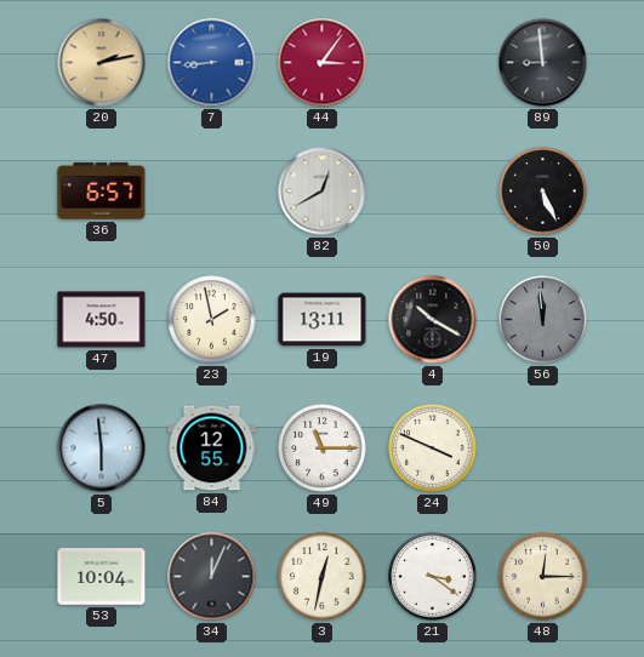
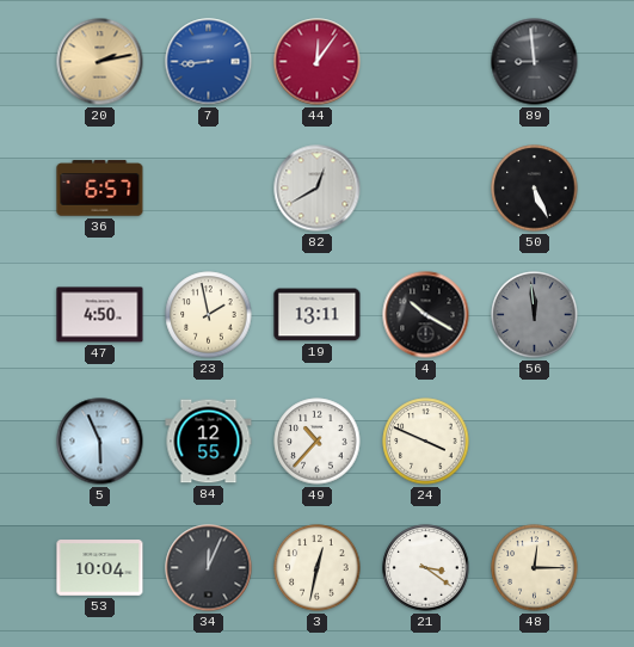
44: 3:06 -> 12:06
5: 5:59 -> 5:56
49: 11:15 -> 10:37
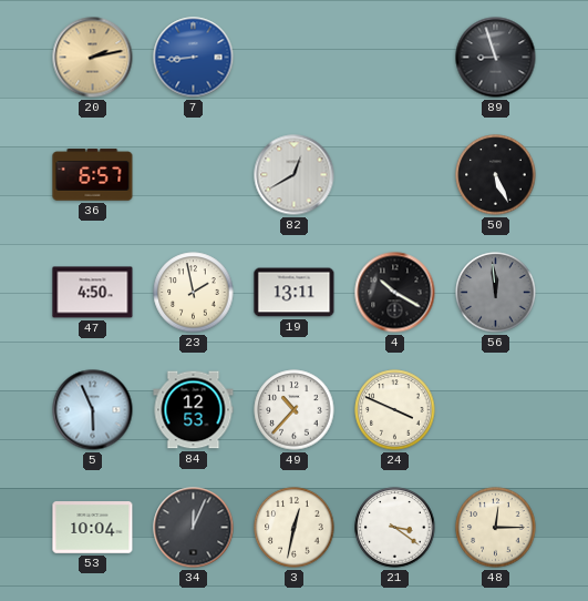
44: 12:06 -> none
89: 8:59 -> 8:57
84: 12:55 -> 12:53
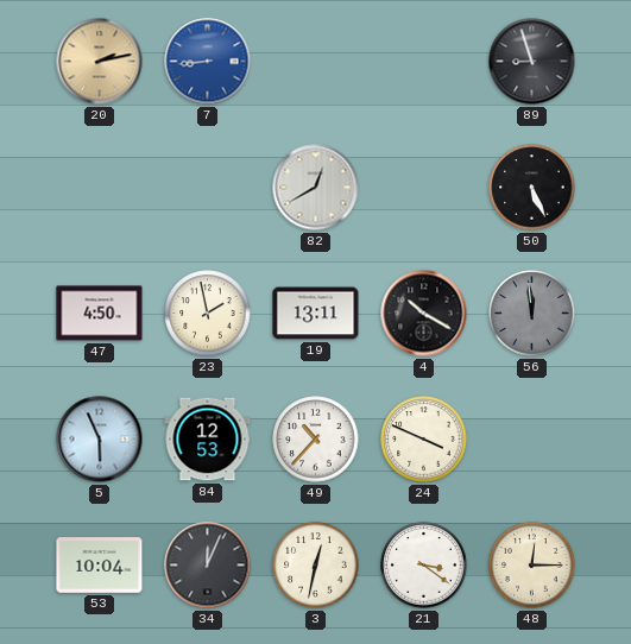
36: 6:57 -> none
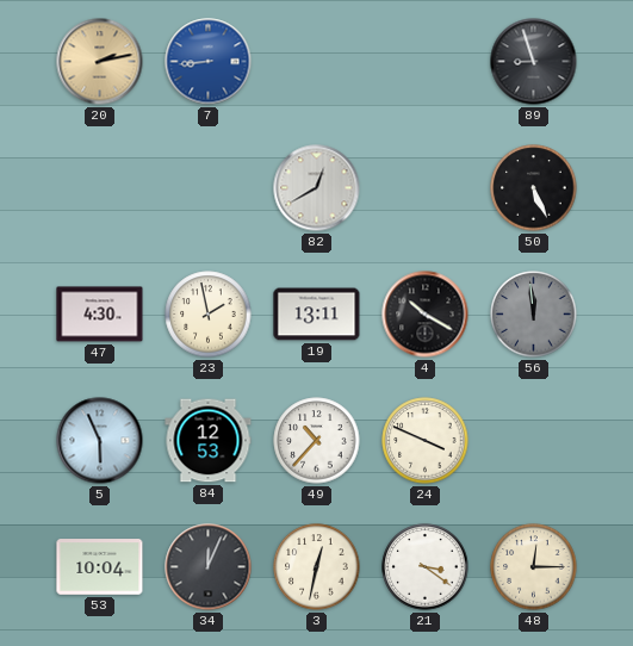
47: 4:50 -> 4:30
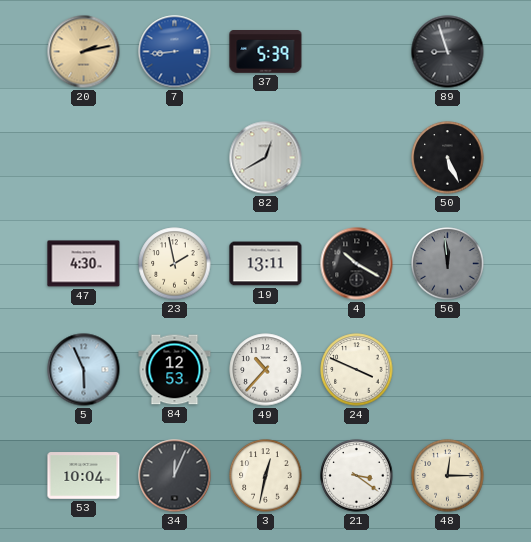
37: none -> 5:39
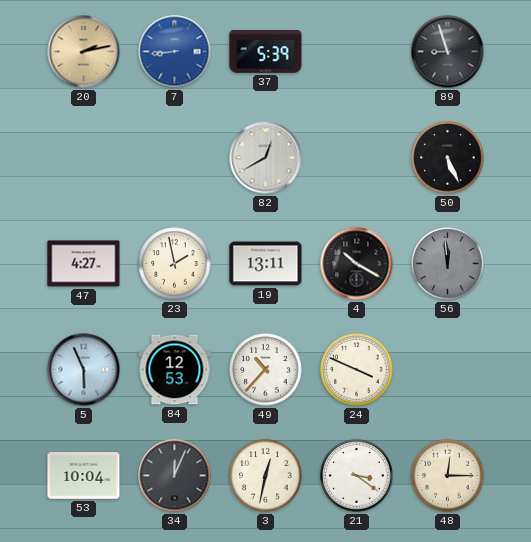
47: 4:30 -> 4:27
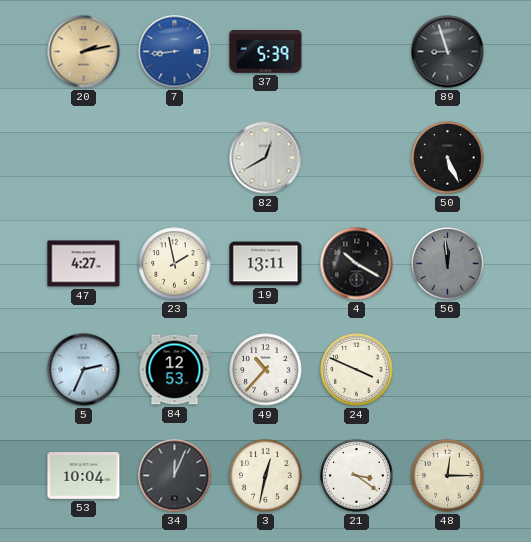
5: 5:56 -> 2:34
